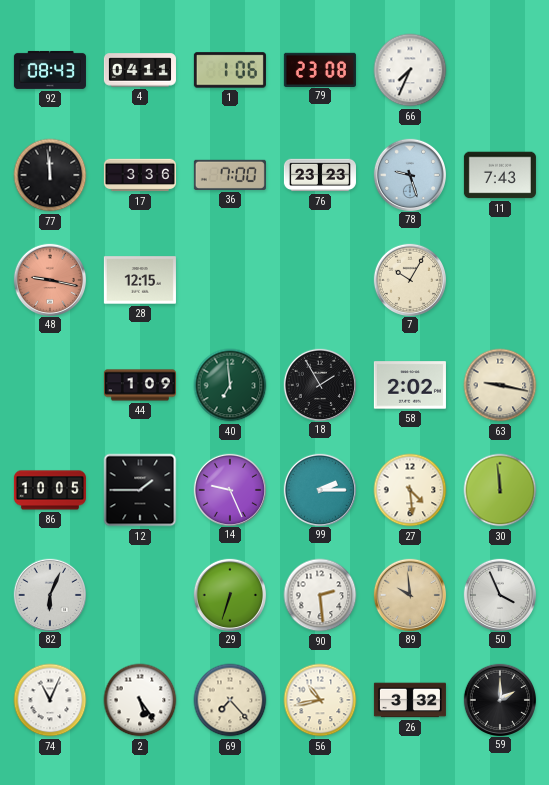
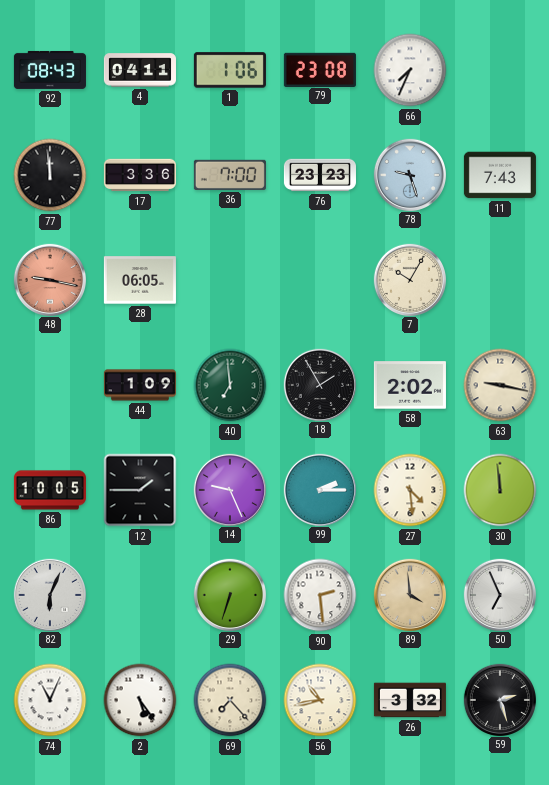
28: 12:15 -> 06:05
89: 9:59 -> 3:59
50: 3:56 -> 6:56
59: 2:00 -> 2:27
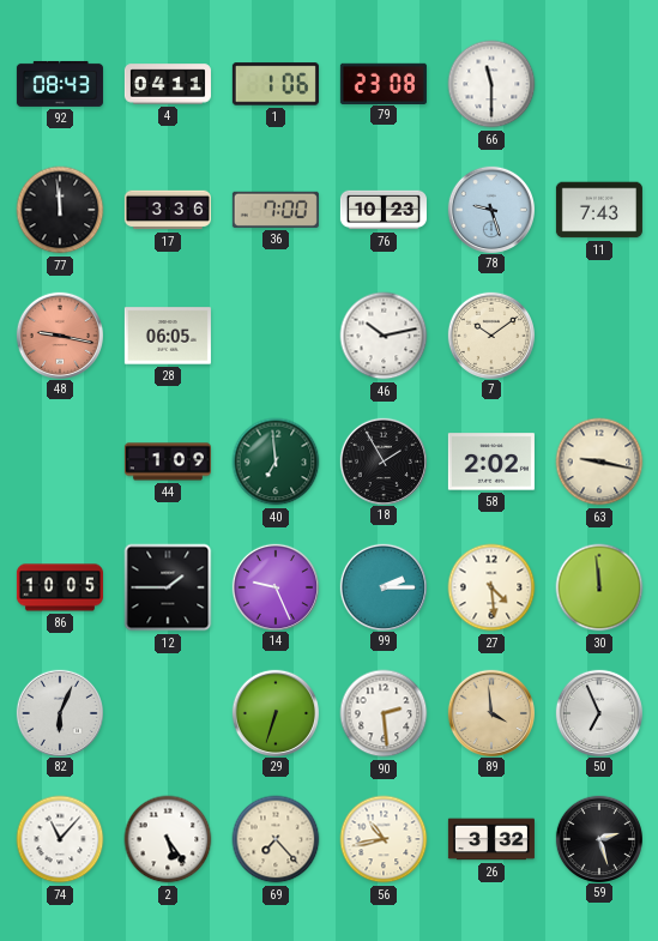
66: 7:34 -> 11:30
76: 23:23 -> 10:23
46: none -> 10:13
7: 10:05 -> 10:09
74: 11:04 -> 11:07
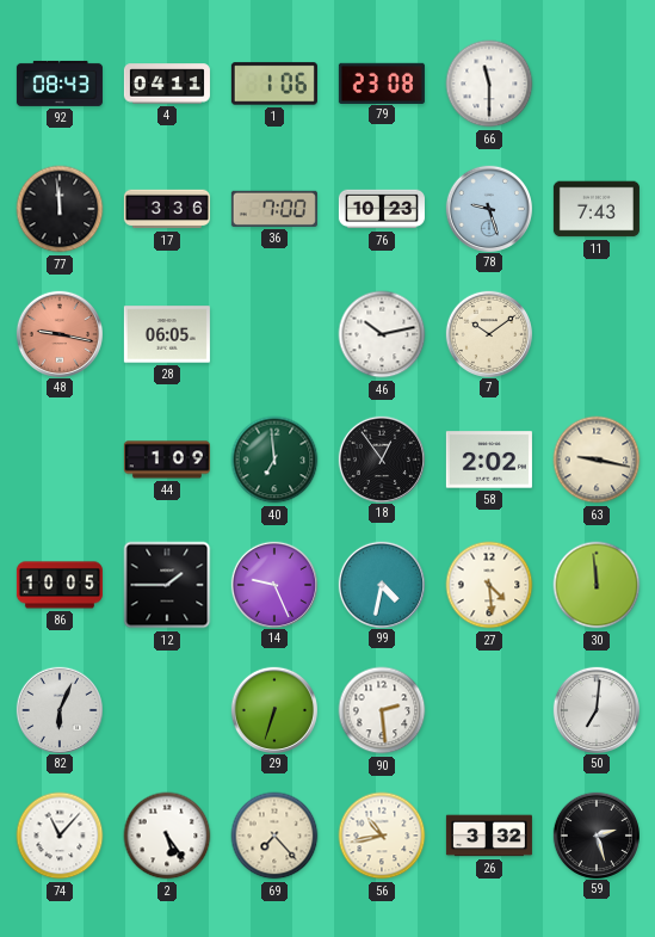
18: 1:55 -> 12:54
99: 2:15 -> 4:32
89: 3:59 -> none
50: 6:56 -> 7:01
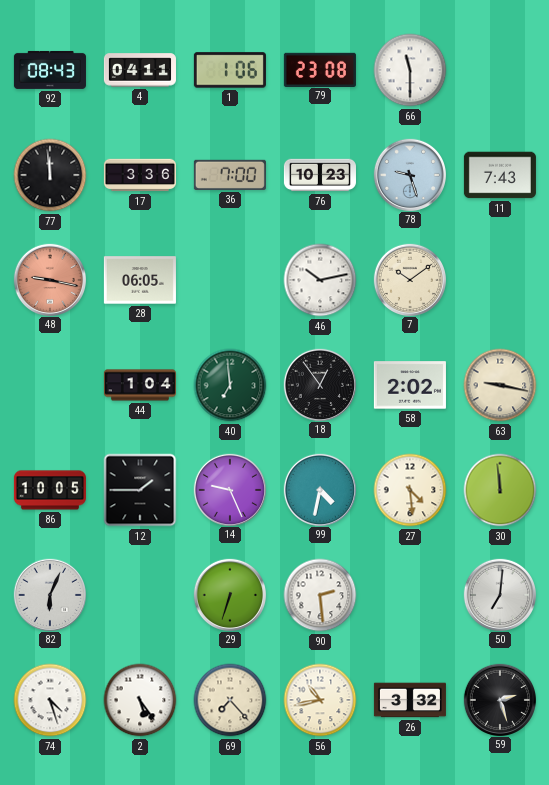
44: 1:09 -> 1:04
74: 11:07 -> 4:27
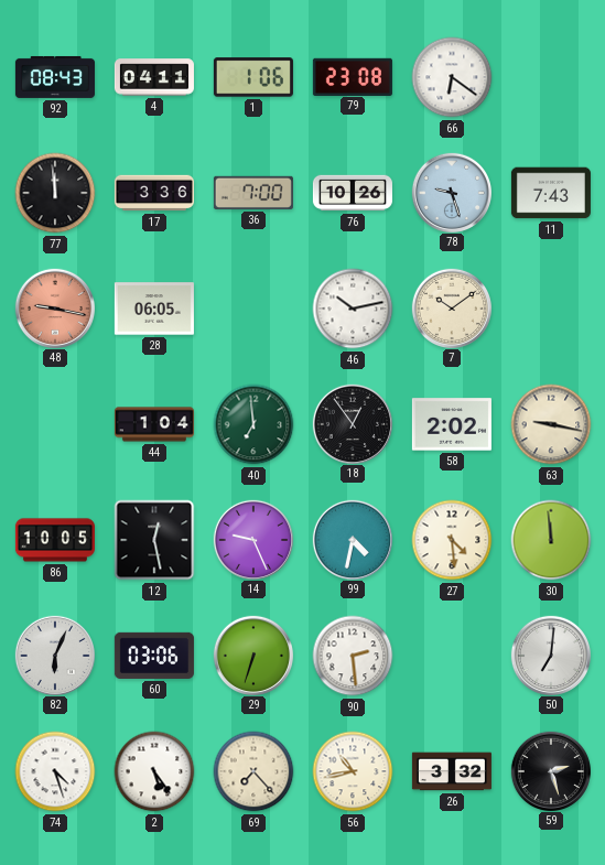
66: 11:30 -> 6:21
76: 10:23 -> 10:26
12: 1:45 -> 12:28
60: none -> 03:06
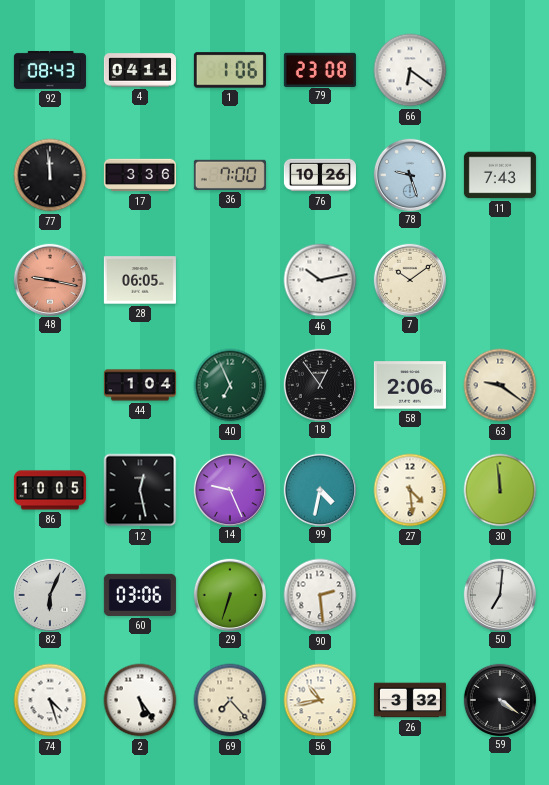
40: 6:59 -> 6:56
58: 2:02 -> 2:06
63: 9:17 -> 9:21
59: 2:27 -> 4:21
